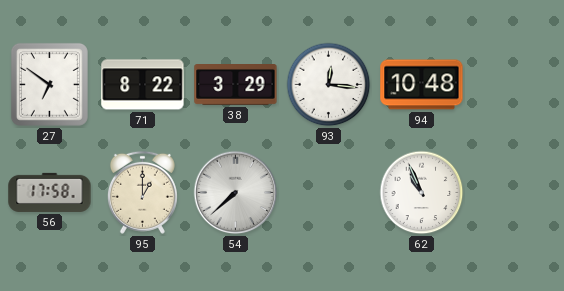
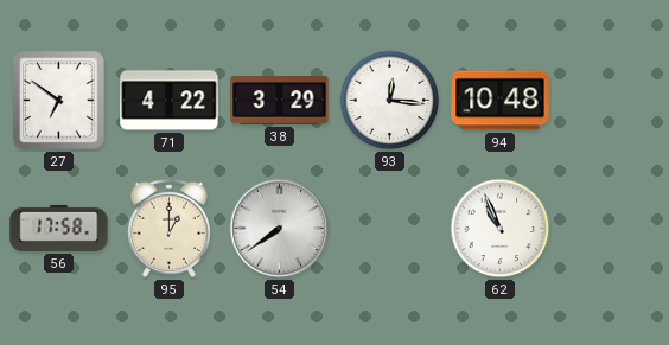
71: 8:22 -> 4:22
54: 7:38 -> 7:39
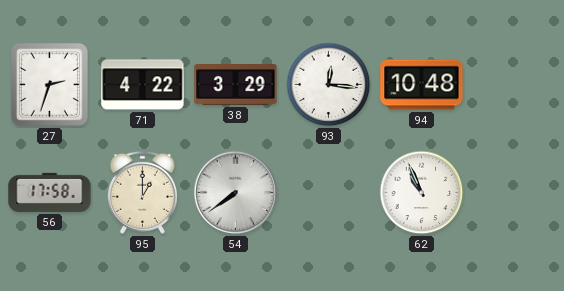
27: 6:51 -> 2:33
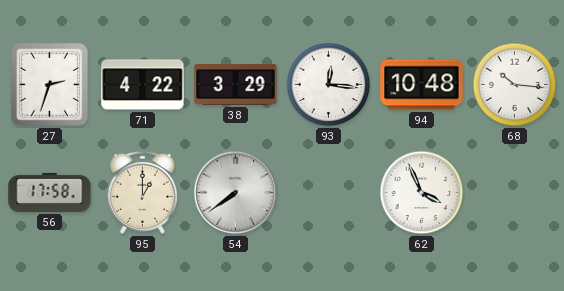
68: none -> 10:16
62: 10:56 -> 3:56
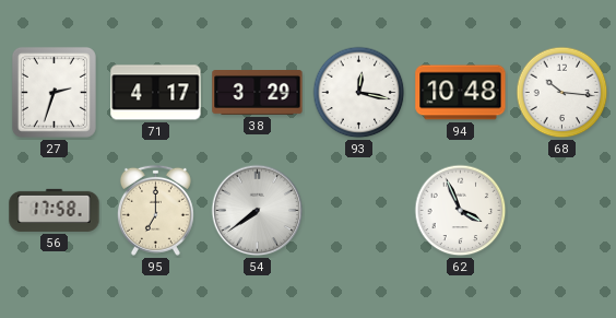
71: 4:22 -> 4:17
93: 12:16 -> 12:17
95: 1:00 -> 7:00
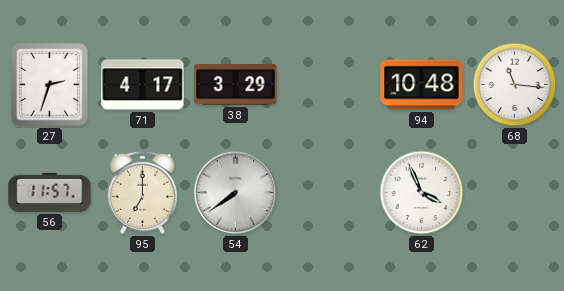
93: 12:17 -> none
68: 10:16 -> 11:16
56: 17:58 -> 11:57
